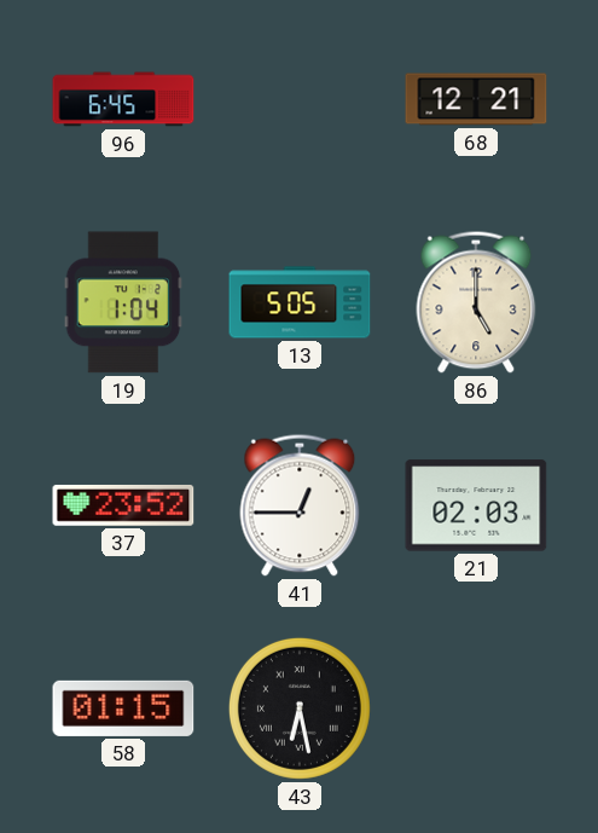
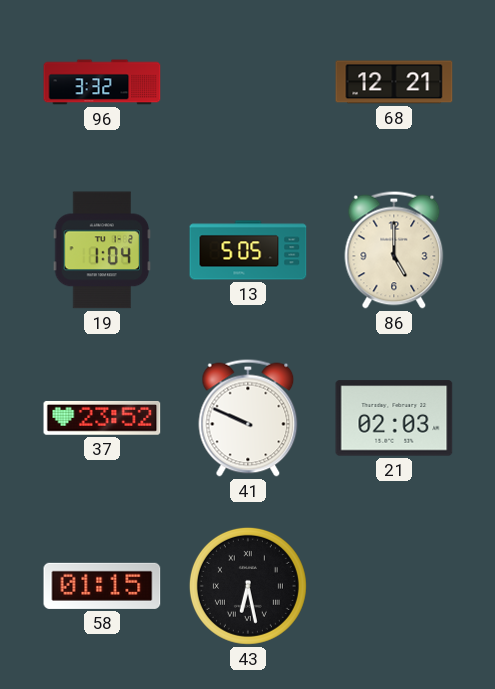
96: 6:45 -> 3:32
41: 12:45 -> 9:49
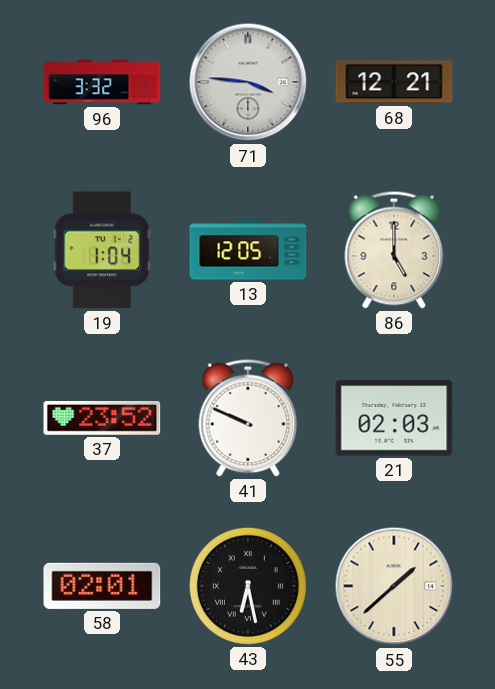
71: none -> 3:46
13: 5:05 -> 12:05
58: 01:15 -> 02:01
55: none -> 1:38
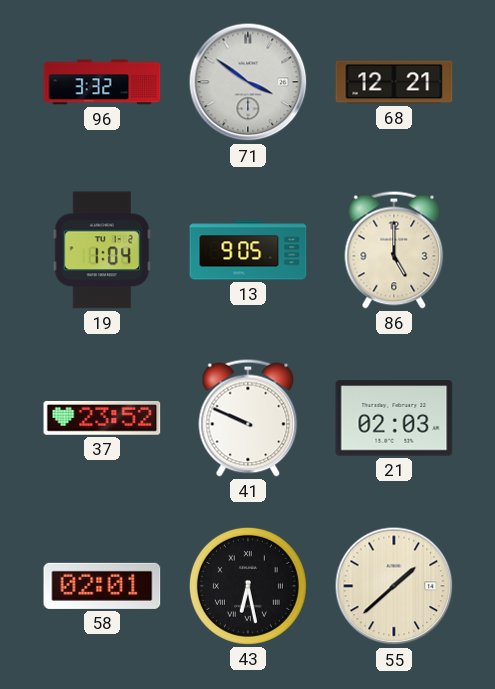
71: 3:46 -> 3:51
13: 12:05 -> 9:05
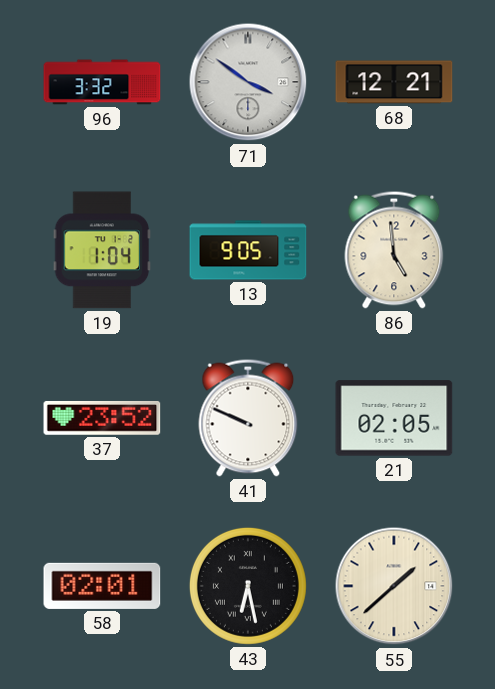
86: 5:00 -> 4:59
21: 02:03 -> 02:05
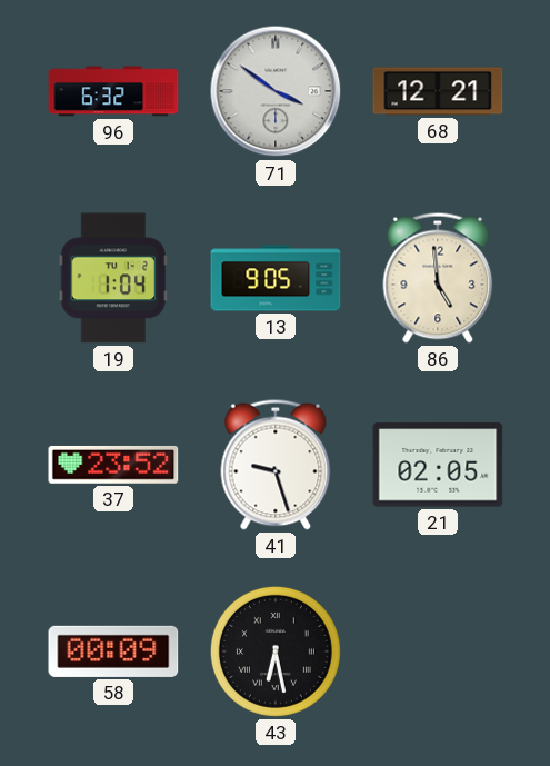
96: 3:32 -> 6:32
41: 9:49 -> 9:27
58: 02:01 -> 00:09
55: 1:38 -> none
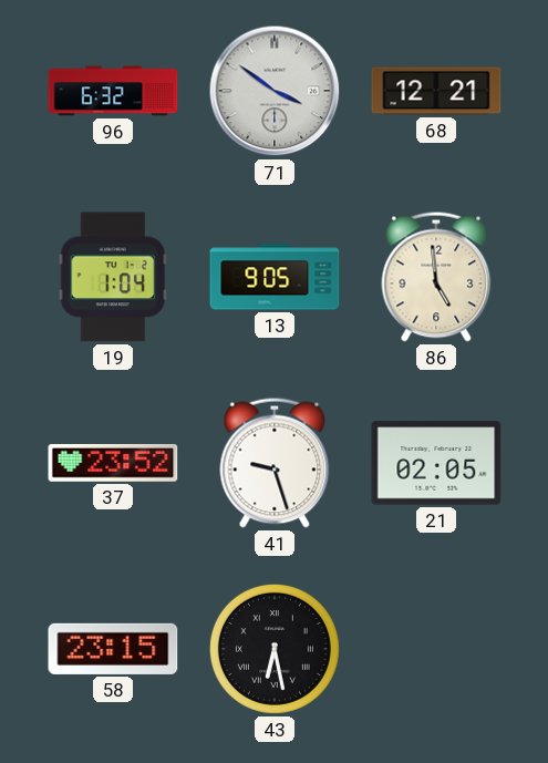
58: 00:09 -> 23:15
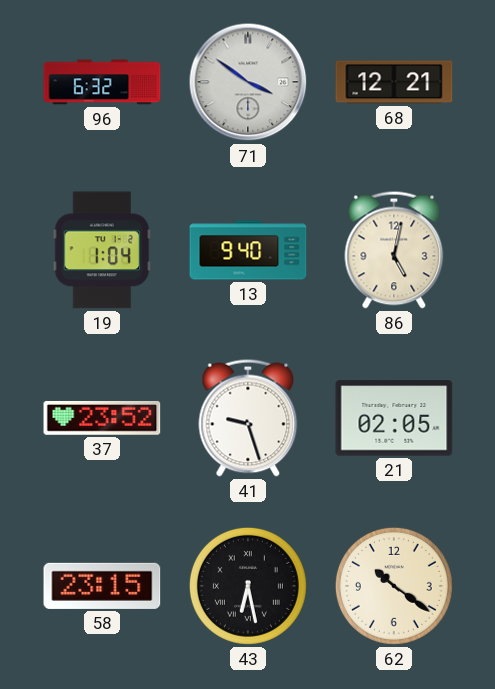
13: 9:05 -> 9:40
86: 4:59 -> 5:02
62: none -> 10:21
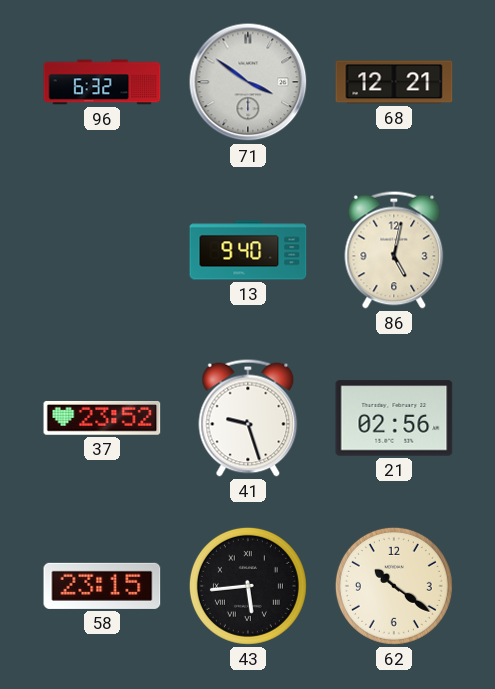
19: 1:04 -> none
21: 02:05 -> 02:56
43: 6:28 -> 5:44
